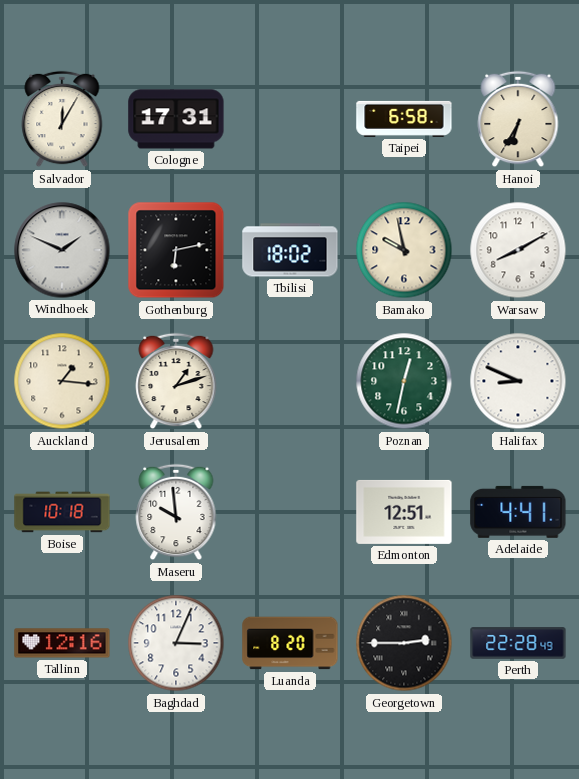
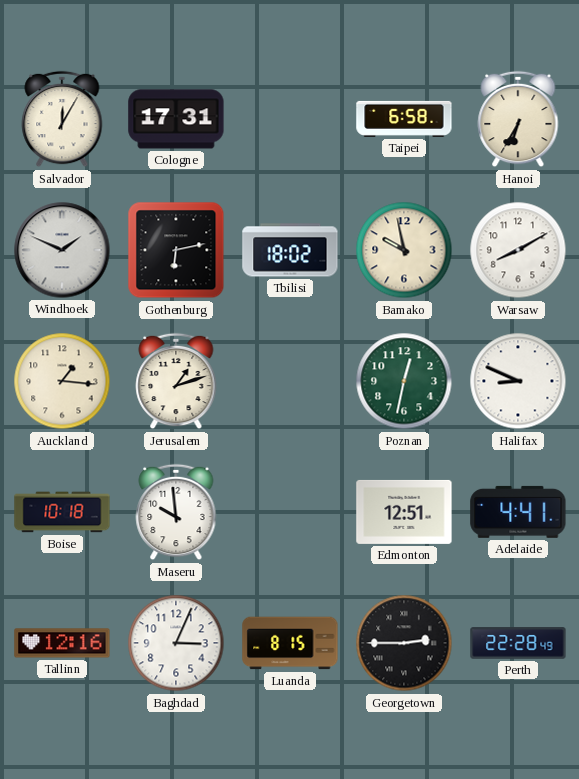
Luanda: 8:20 -> 8:15
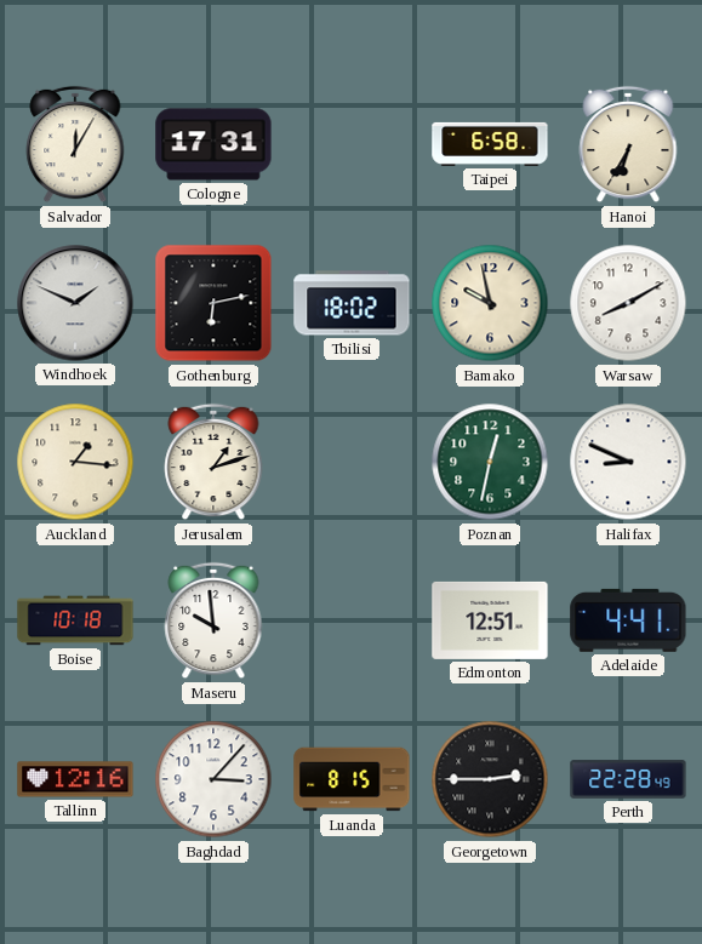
Baghdad: 3:04 -> 3:07
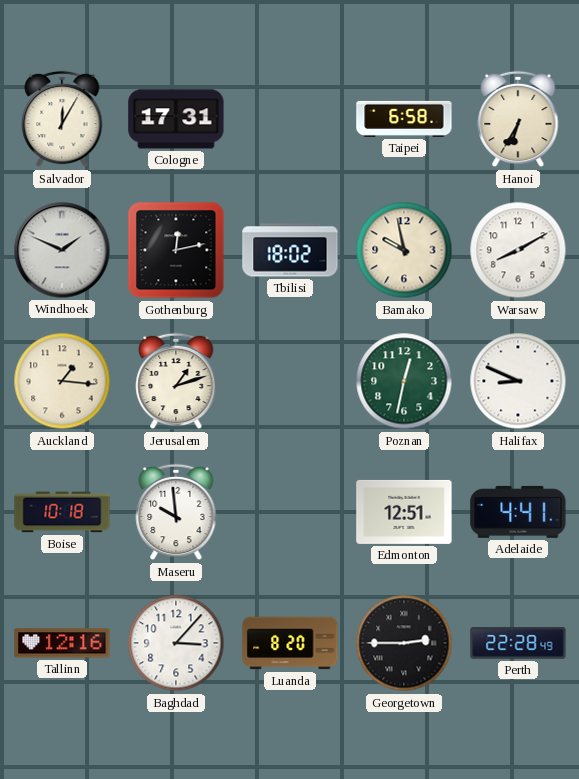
Gothenburg: 6:13 -> 12:13
Luanda: 8:15 -> 8:20
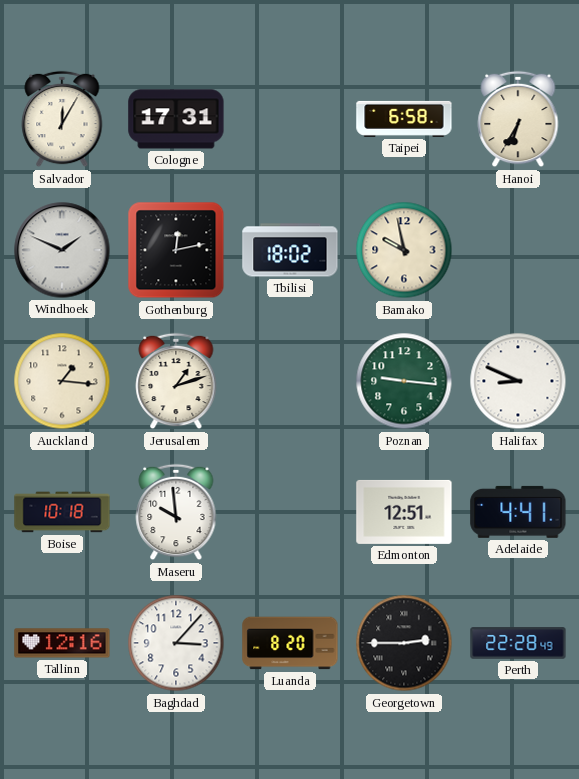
Warsaw: 8:10 -> none
Poznan: 12:32 -> 9:16
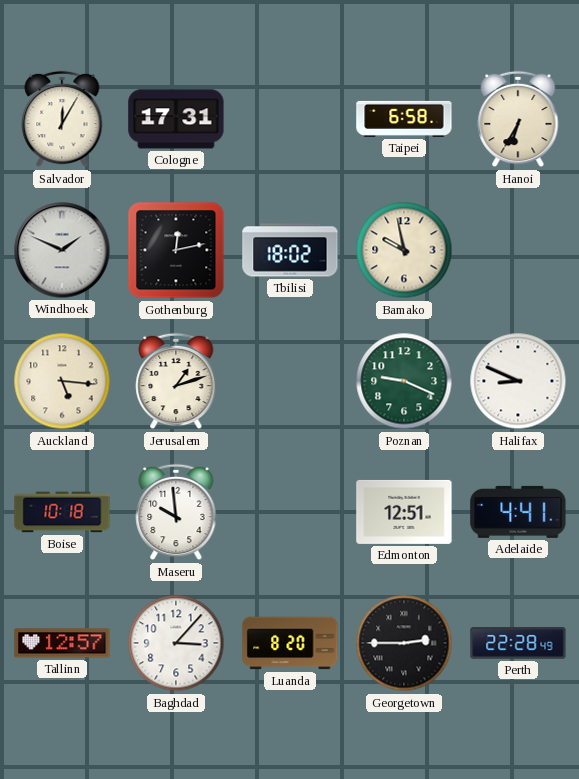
Auckland: 1:16 -> 5:16
Poznan: 9:16 -> 9:19
Tallinn: 12:16 -> 12:57
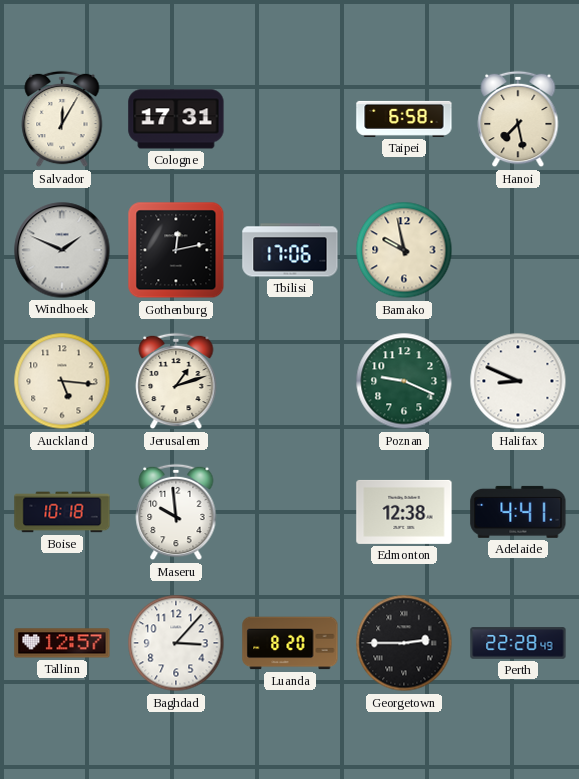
Hanoi: 6:35 -> 7:28
Tbilisi: 18:02 -> 17:06
Edmonton: 12:51 -> 12:38
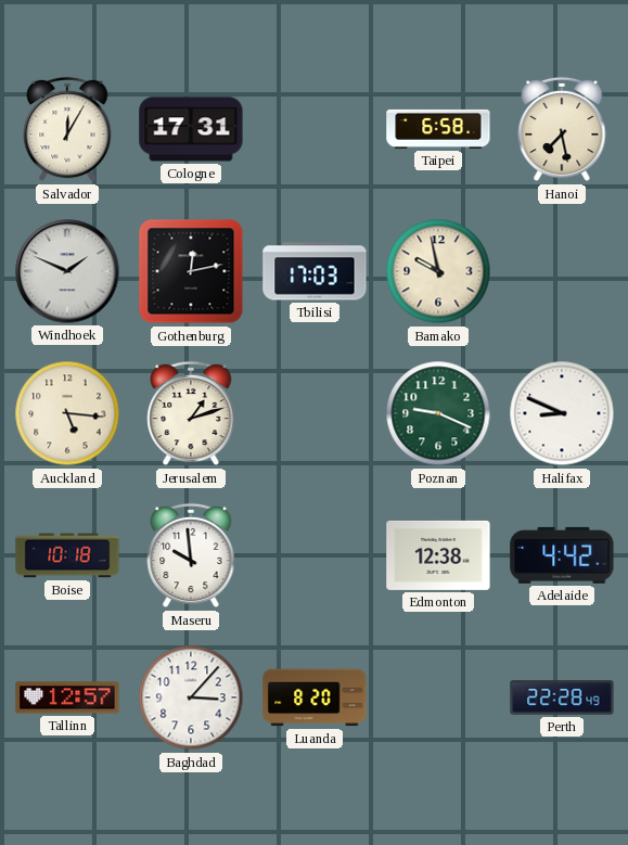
Tbilisi: 17:06 -> 17:03
Adelaide: 4:41 -> 4:42
Georgetown: 2:45 -> none
